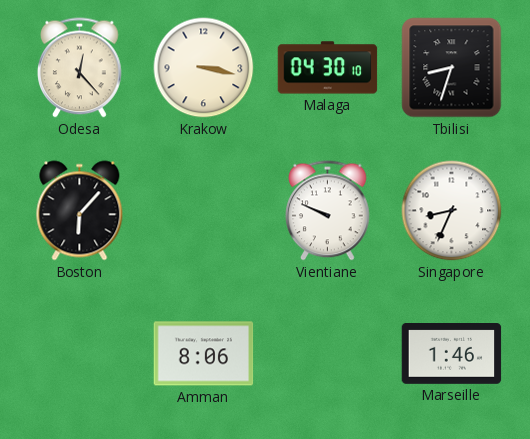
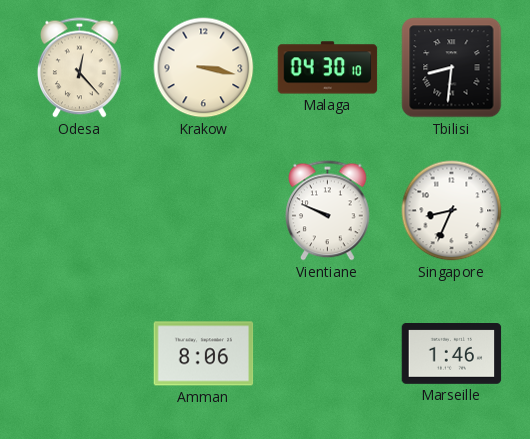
Tbilisi: 8:33 -> 8:31
Boston: 6:07 -> none
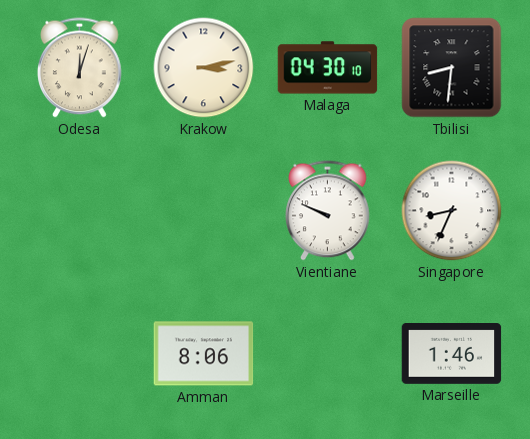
Odesa: 12:23 -> 12:03
Krakow: 3:17 -> 3:13
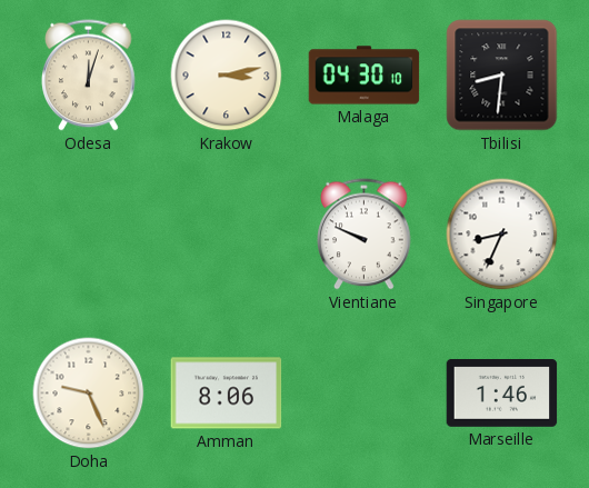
Doha: none -> 9:26
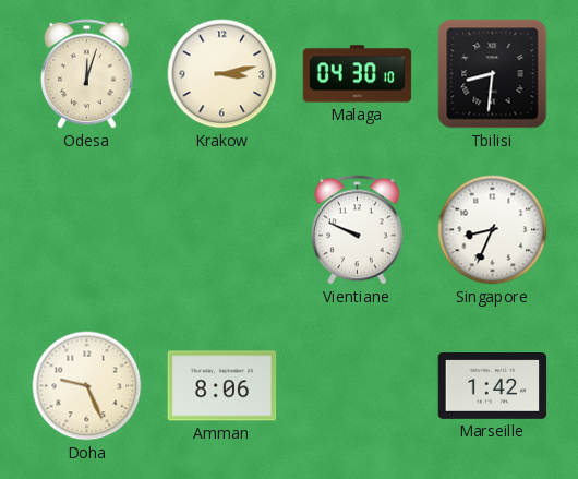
Marseille: 1:46 -> 1:42
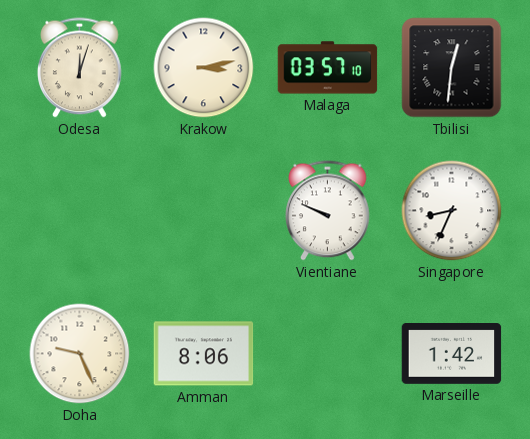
Malaga: 04:30 -> 03:57
Tbilisi: 8:31 -> 12:31
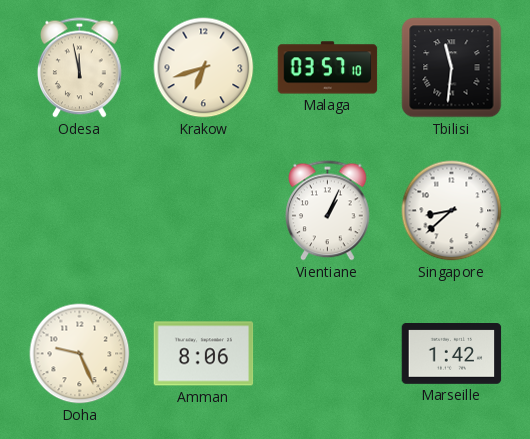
Odesa: 12:03 -> 11:58
Krakow: 3:13 -> 6:42
Tbilisi: 12:31 -> 11:31
Vientiane: 9:49 -> 1:04
Singapore: 8:34 -> 8:38
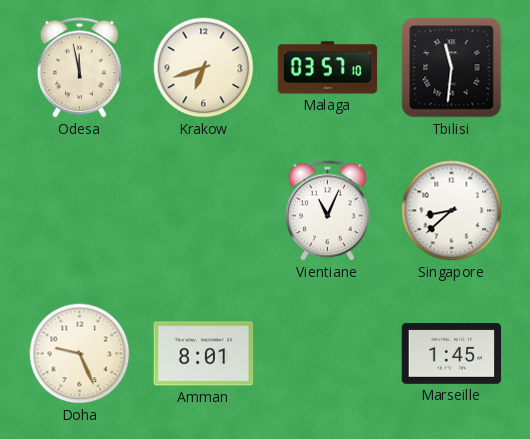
Vientiane: 1:04 -> 11:04
Amman: 8:06 -> 8:01
Marseille: 1:42 -> 1:45
